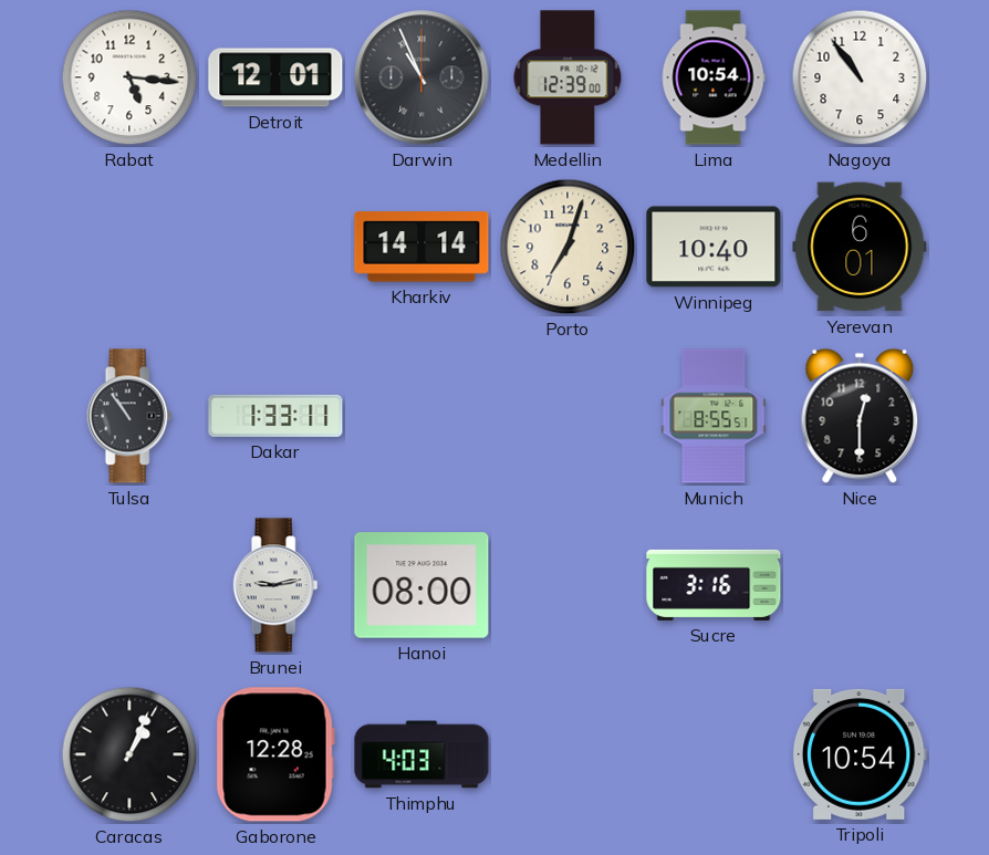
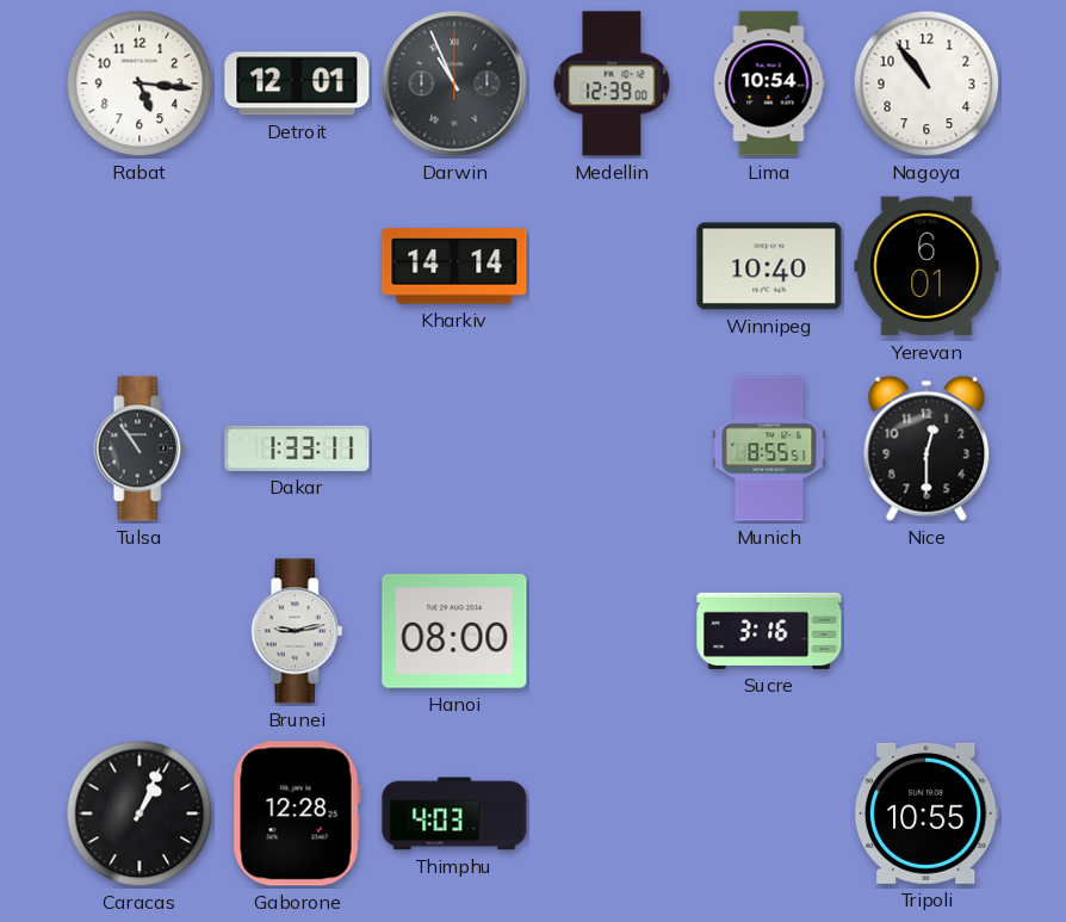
Porto: 7:03 -> none
Tripoli: 10:54 -> 10:55
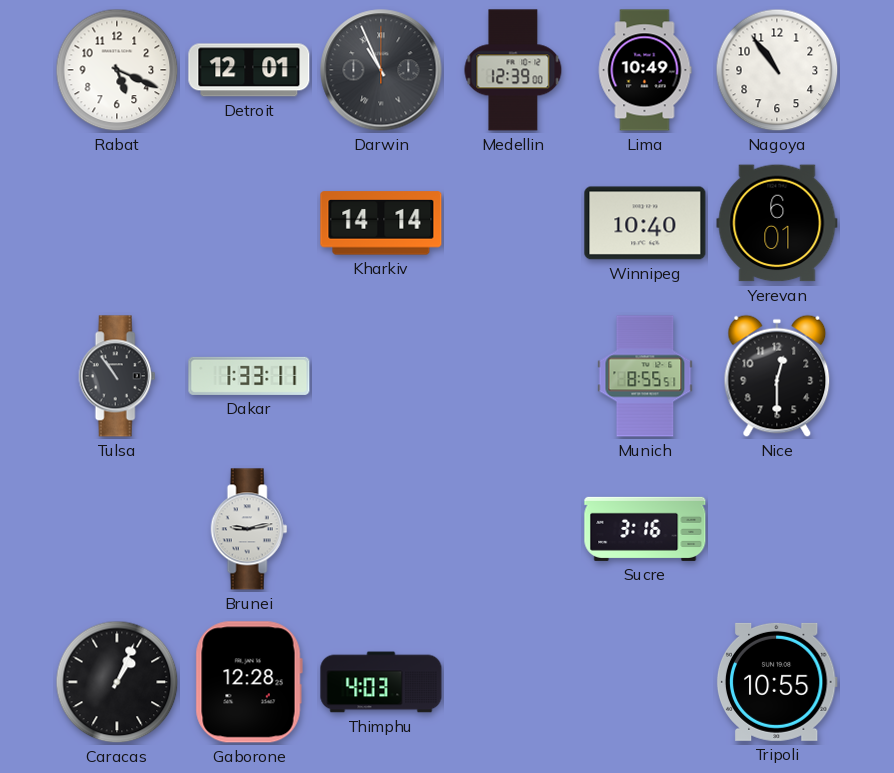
Rabat: 5:16 -> 5:19
Lima: 10:54 -> 10:49
Hanoi: 08:00 -> none
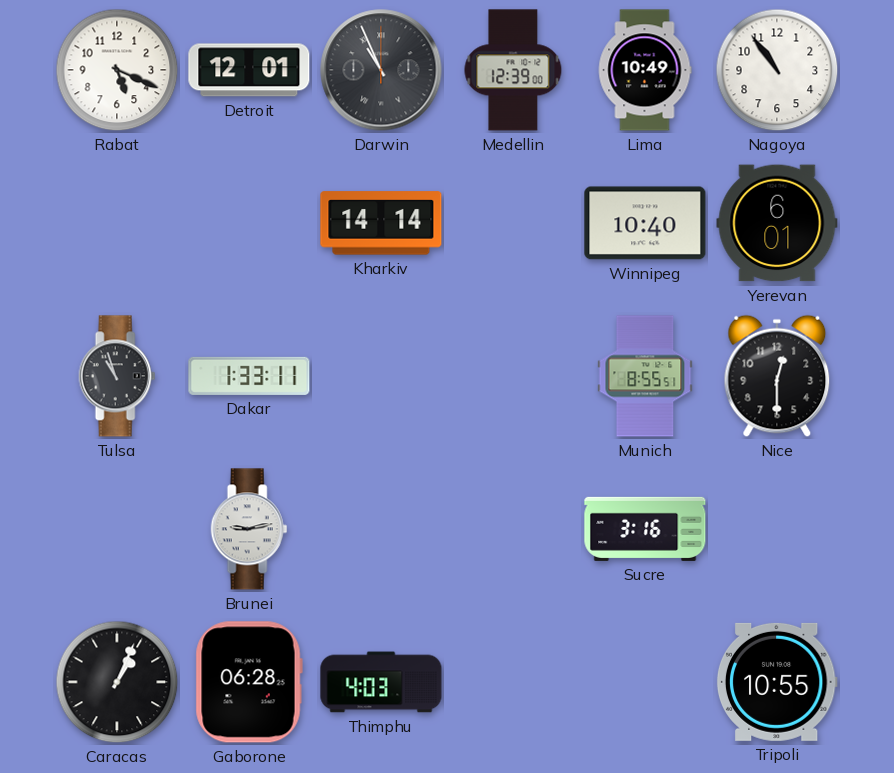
Tulsa: 10:54 -> 10:57
Gaborone: 12:28 -> 06:28
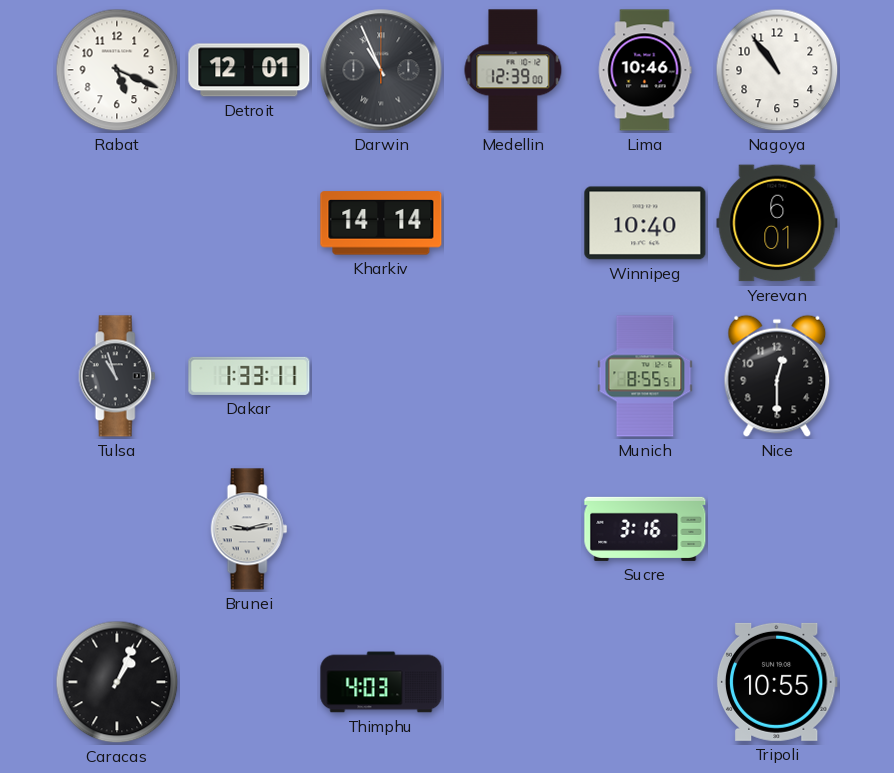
Lima: 10:49 -> 10:46
Gaborone: 06:28 -> none
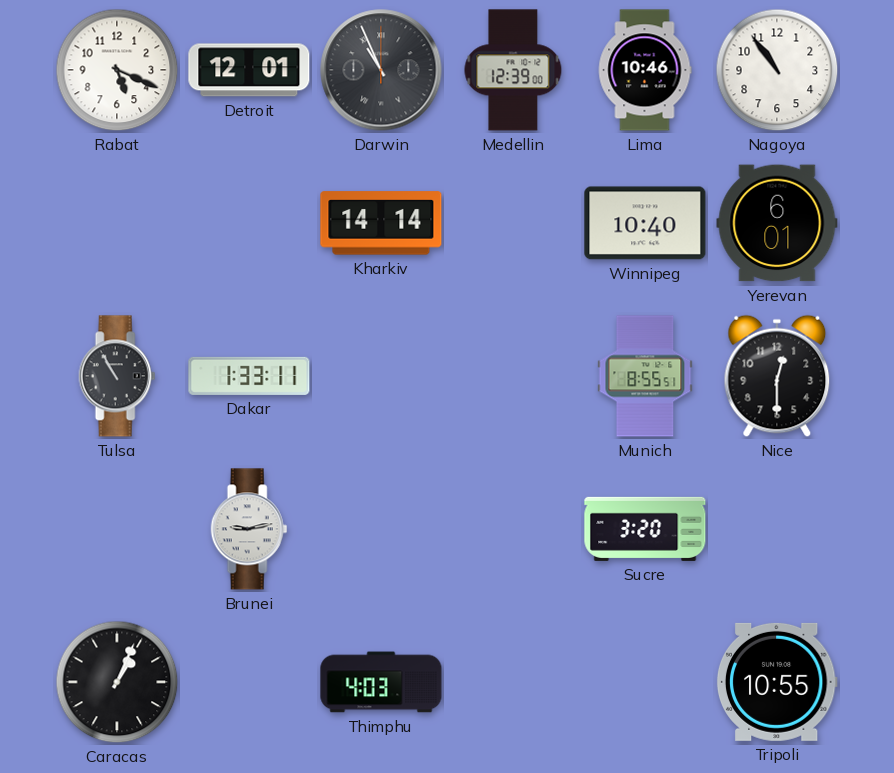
Tulsa: 10:57 -> 10:55
Sucre: 3:16 -> 3:20
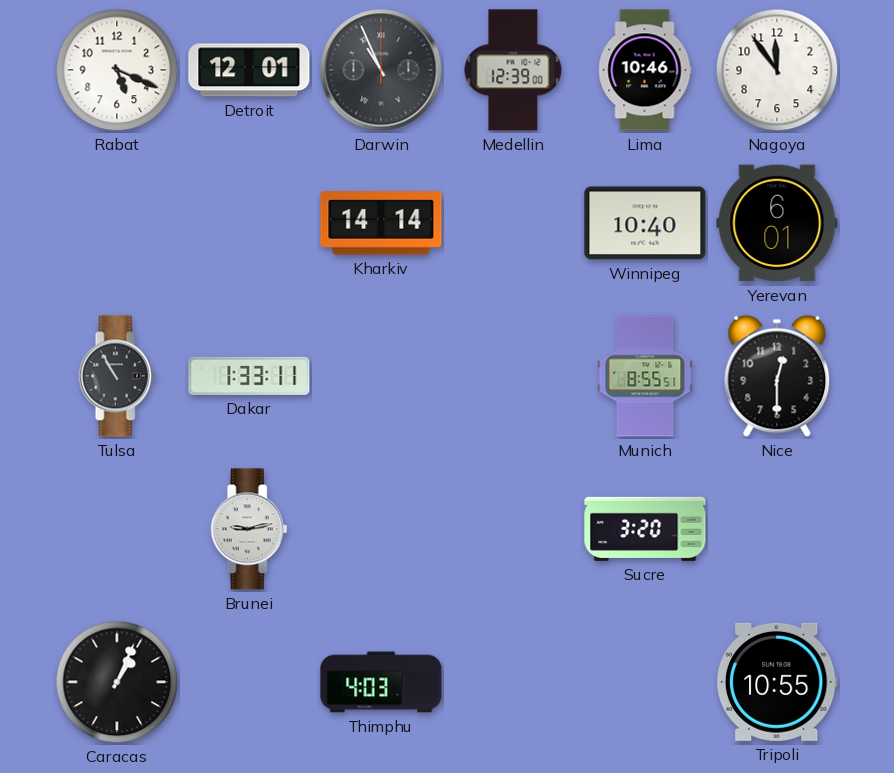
Nagoya: 10:54 -> 11:54
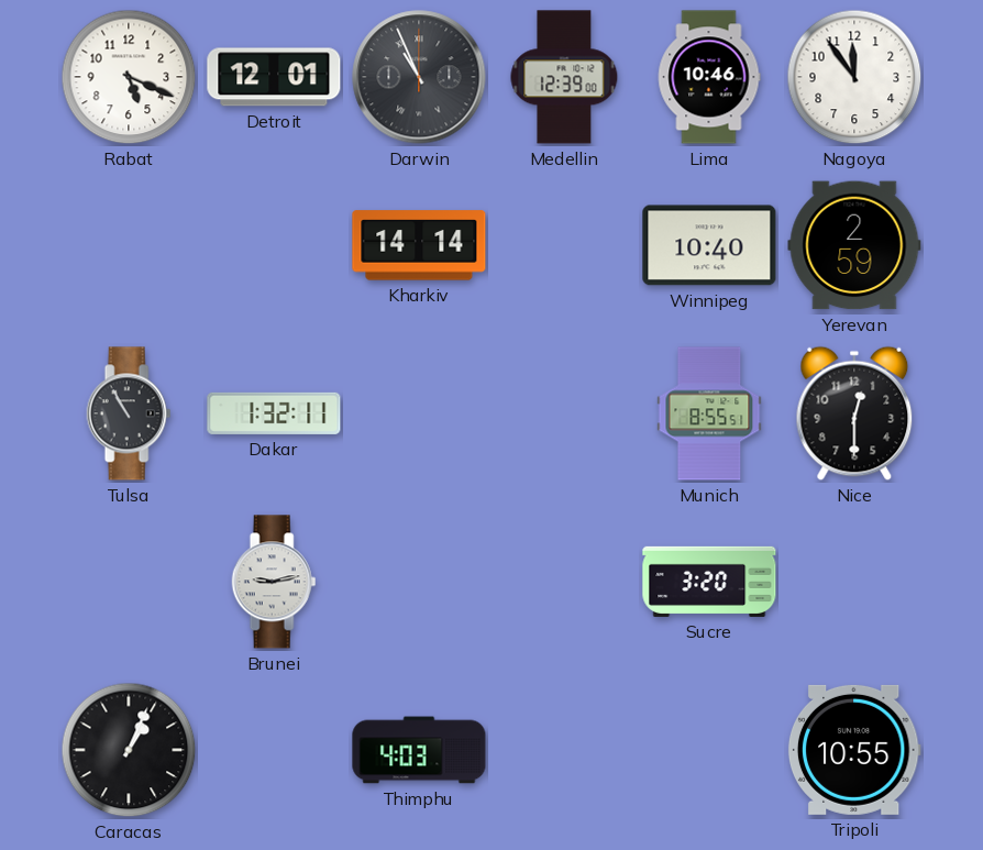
Yerevan: 6:01 -> 2:59
Dakar: 1:33 -> 1:32
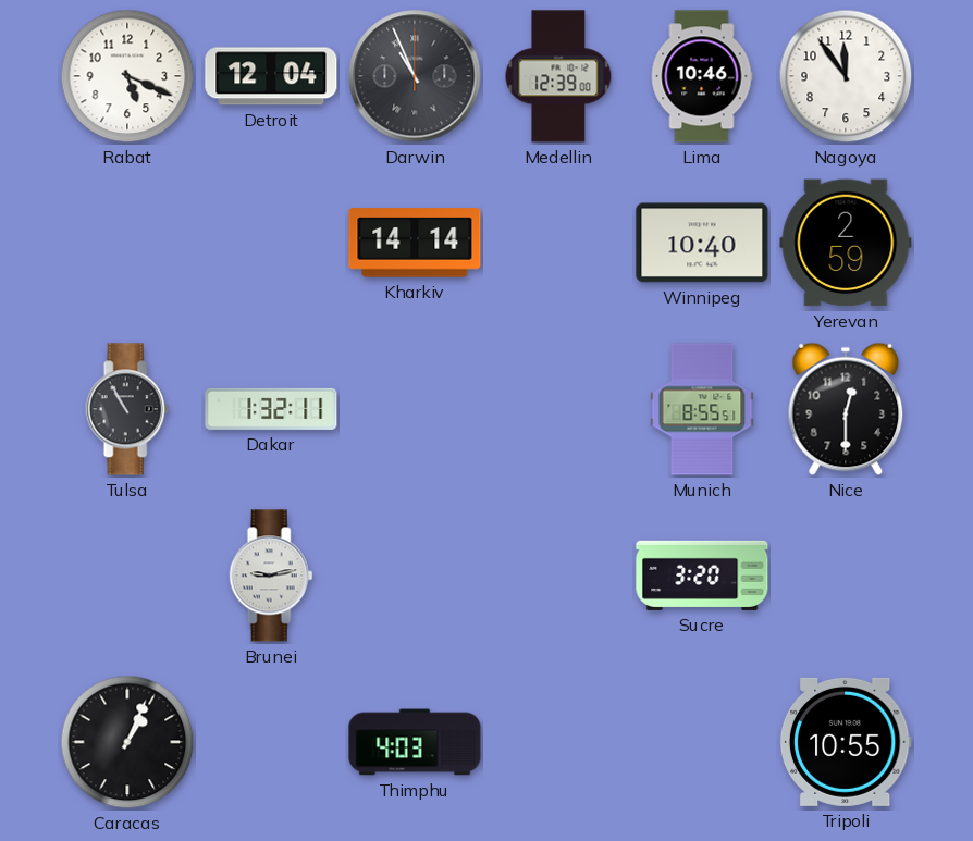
Detroit: 12:01 -> 12:04
